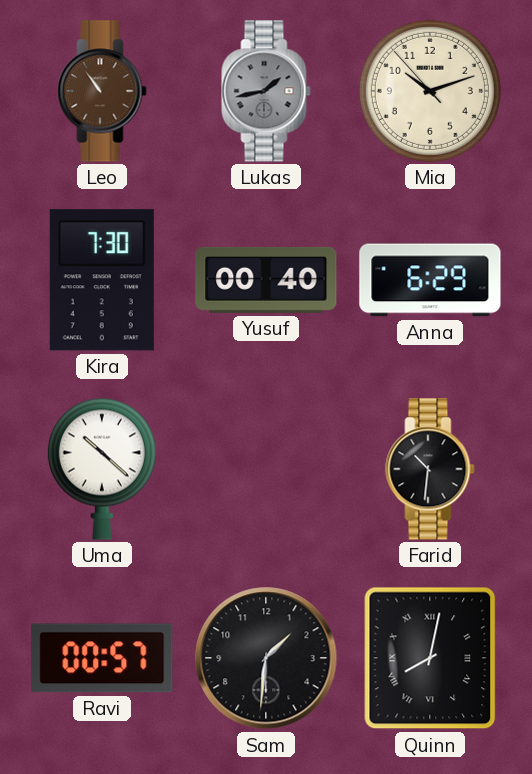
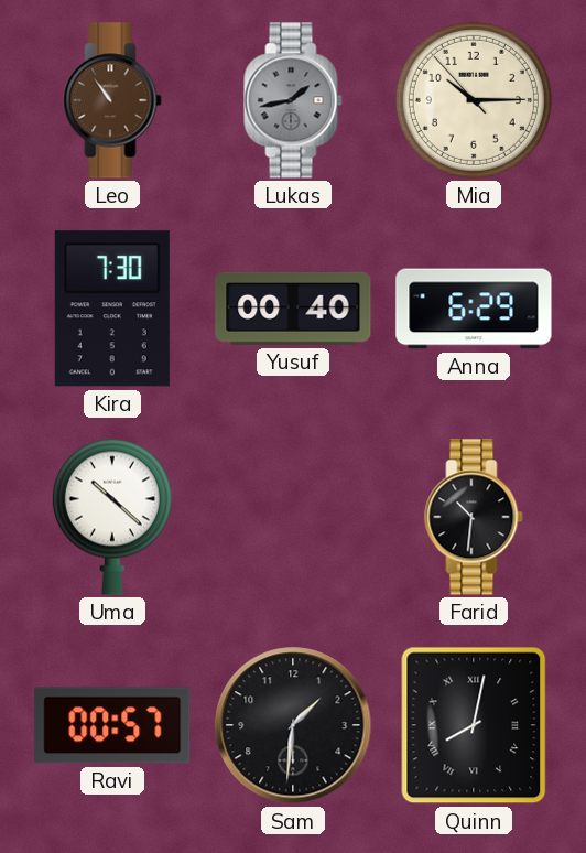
Mia: 10:11 -> 10:14
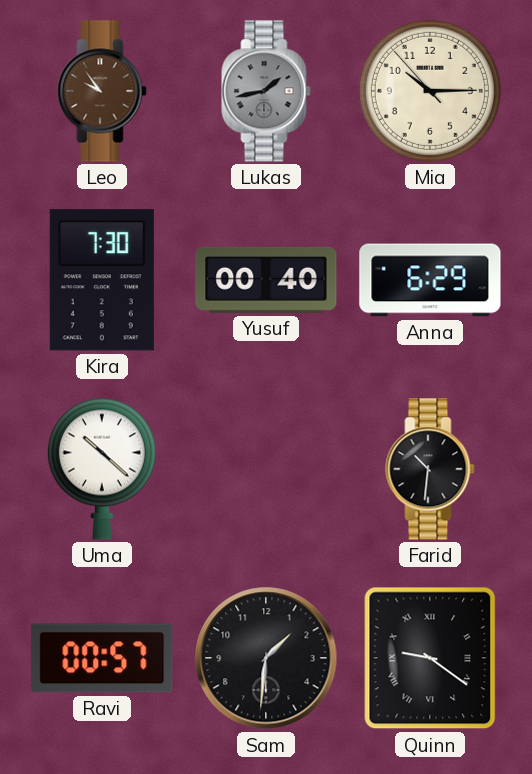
Leo: 10:54 -> 9:54
Quinn: 8:02 -> 9:21
